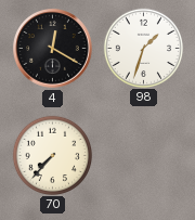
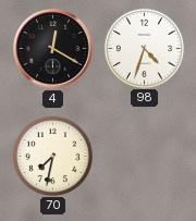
98: 1:33 -> 4:33
70: 7:37 -> 7:32
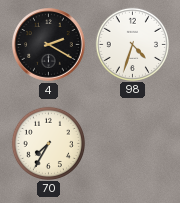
4: 12:20 -> 2:20
70: 7:32 -> 7:35
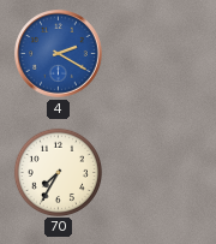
4 dial: black -> blue
98: 4:33 -> none
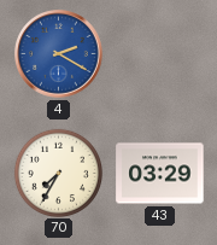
43: none -> 03:29
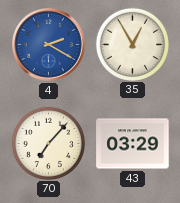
35: none -> 12:55
70: 7:35 -> 7:07
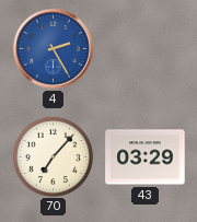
4: 2:20 -> 2:25
35: 12:55 -> none
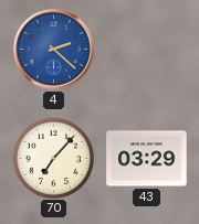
4: 2:25 -> 2:22
